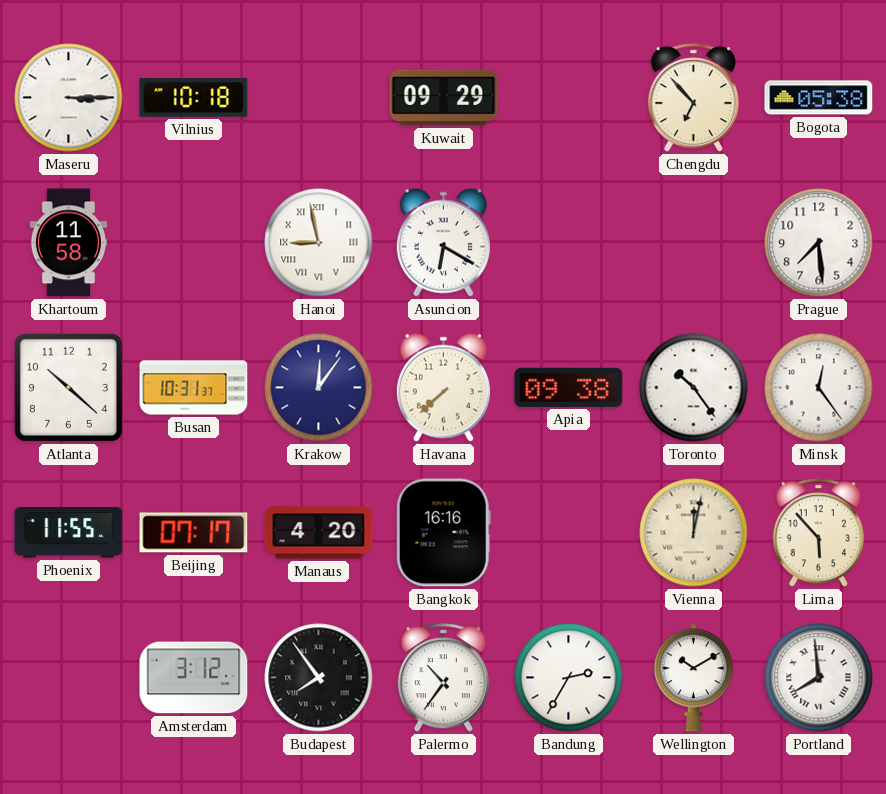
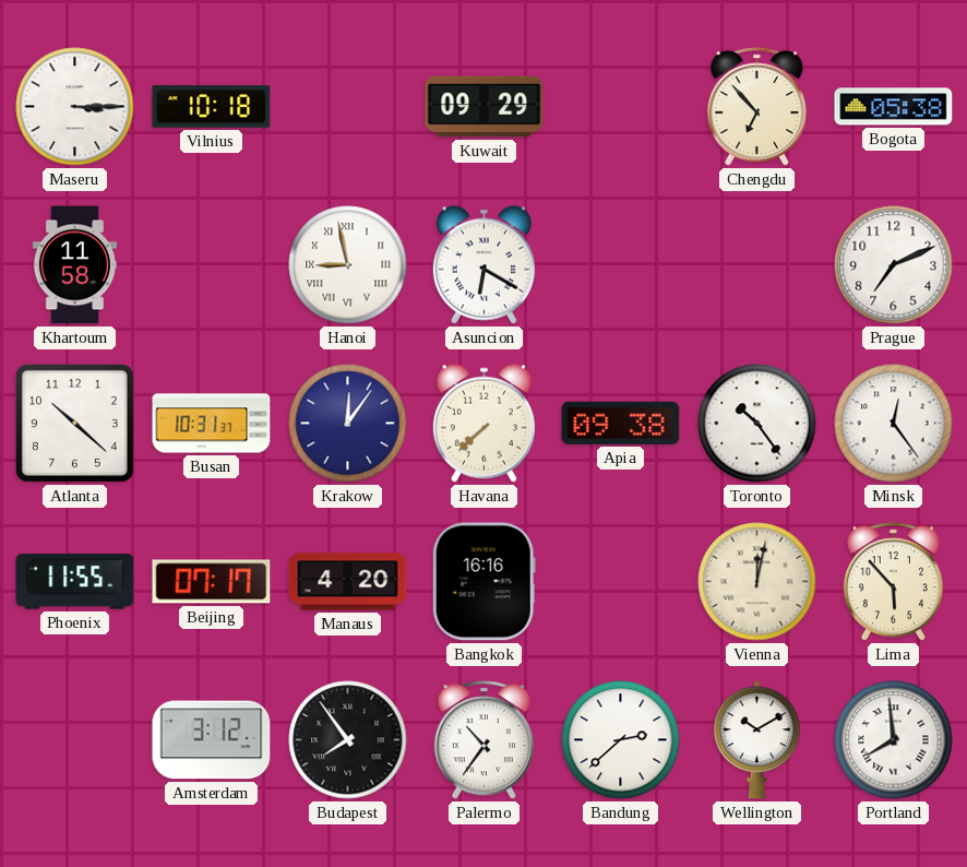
Prague: 7:29 -> 7:11
Bandung: 2:35 -> 2:38
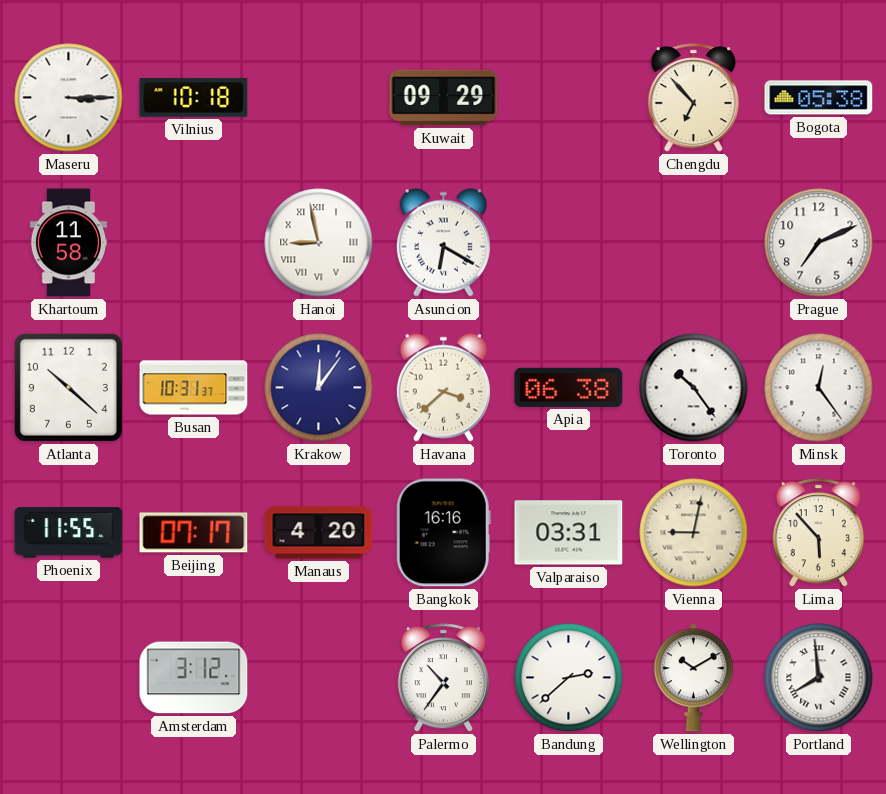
Havana: 7:38 -> 3:38
Apia: 09:38 -> 06:38
Valparaiso: none -> 03:31
Vienna: 12:02 -> 9:02
Budapest: 7:54 -> none
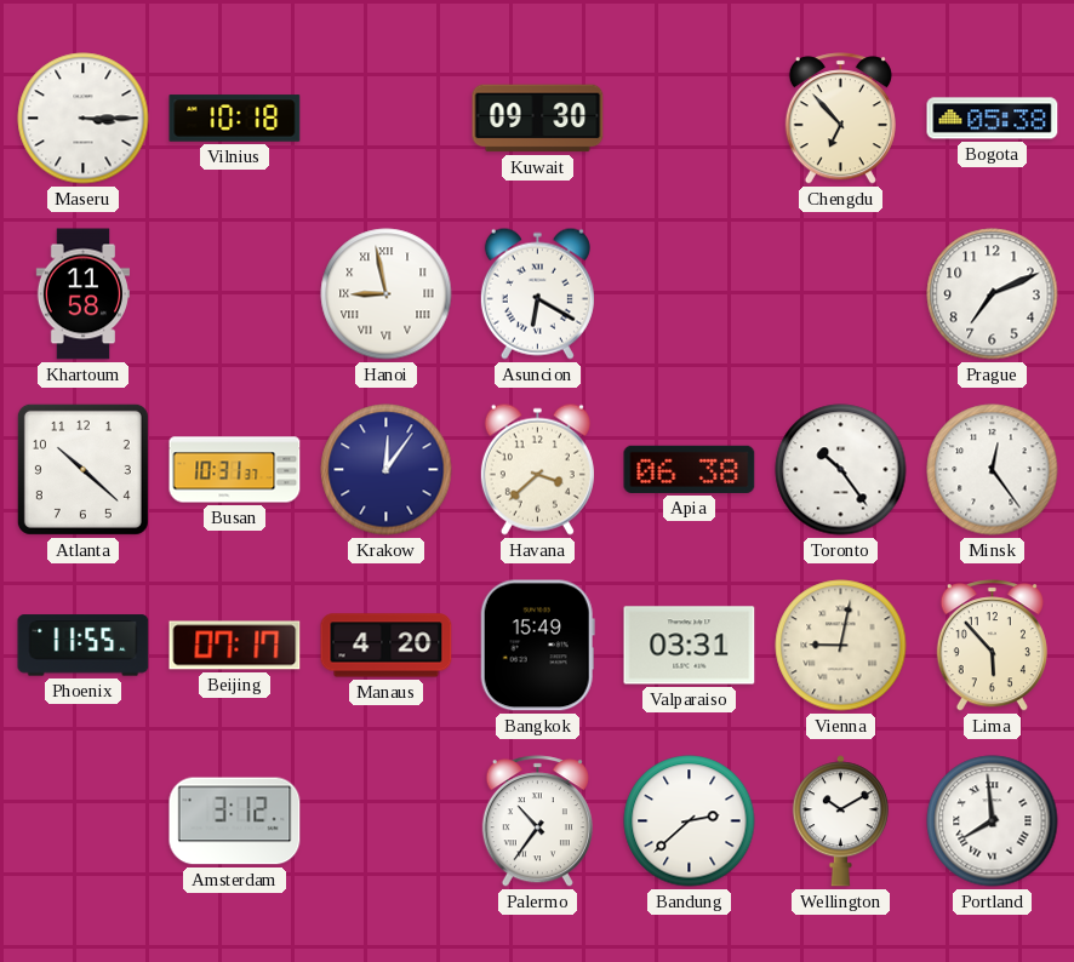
Kuwait: 09:29 -> 09:30
Bangkok: 16:16 -> 15:49
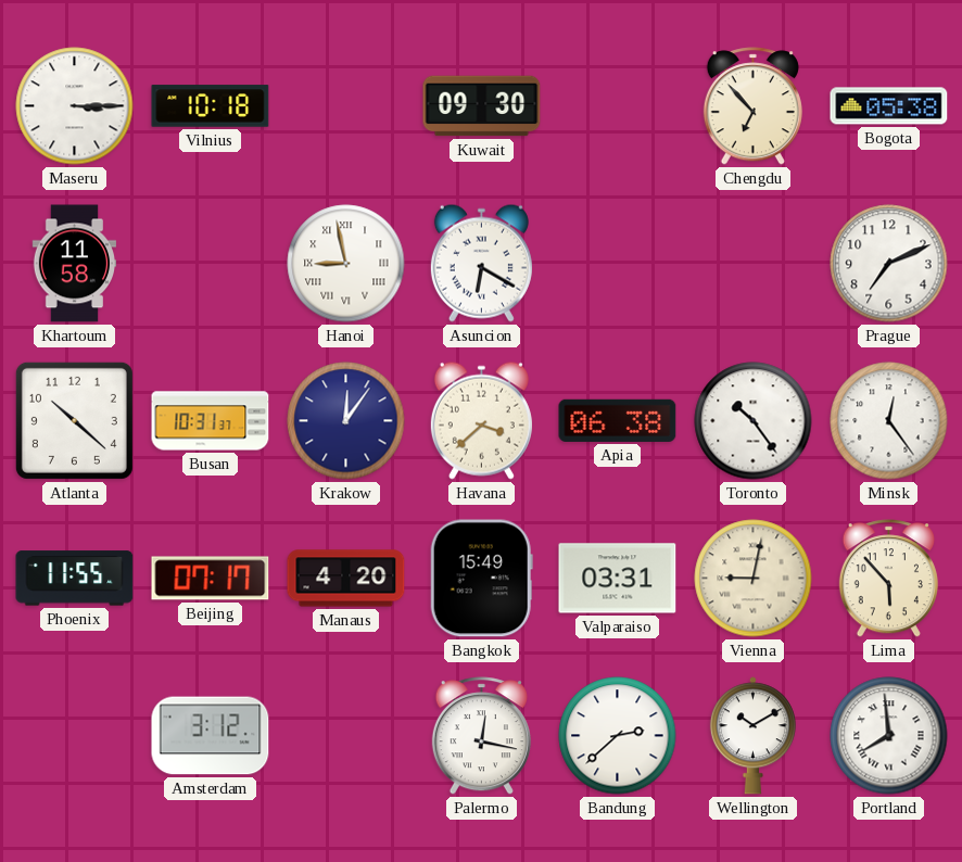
Palermo: 10:36 -> 12:17
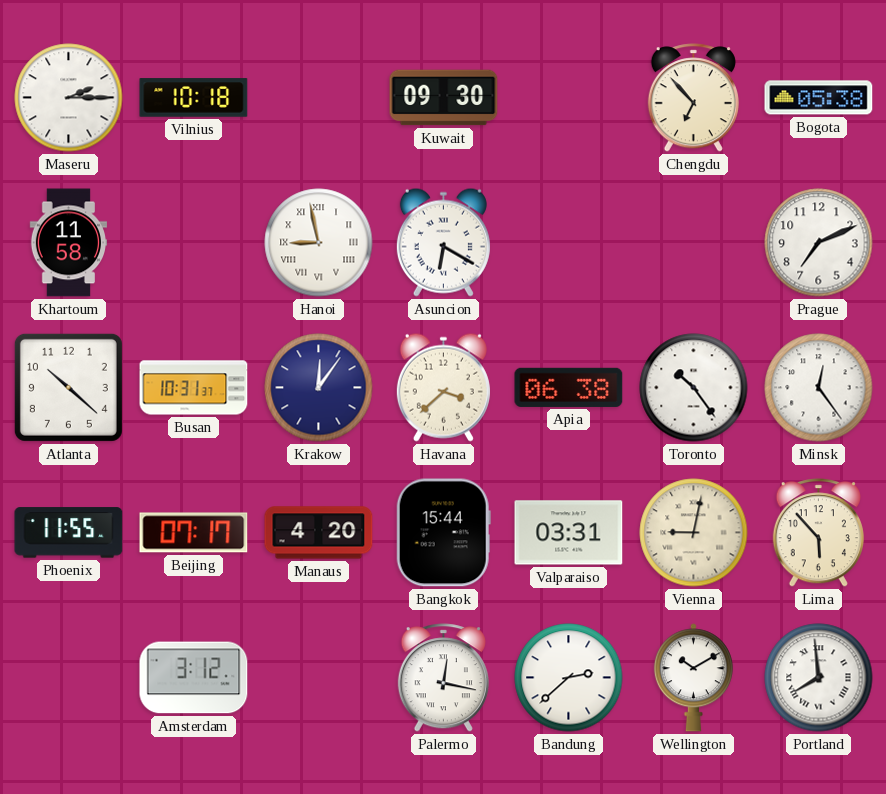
Maseru: 3:15 -> 2:15
Bangkok: 15:49 -> 15:44
